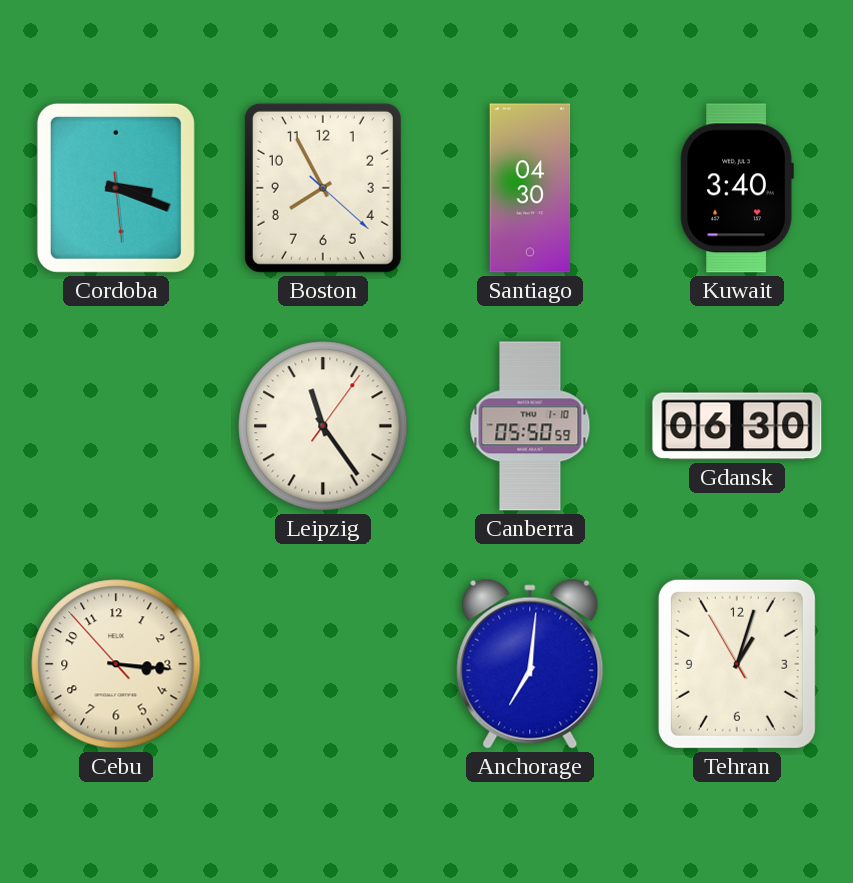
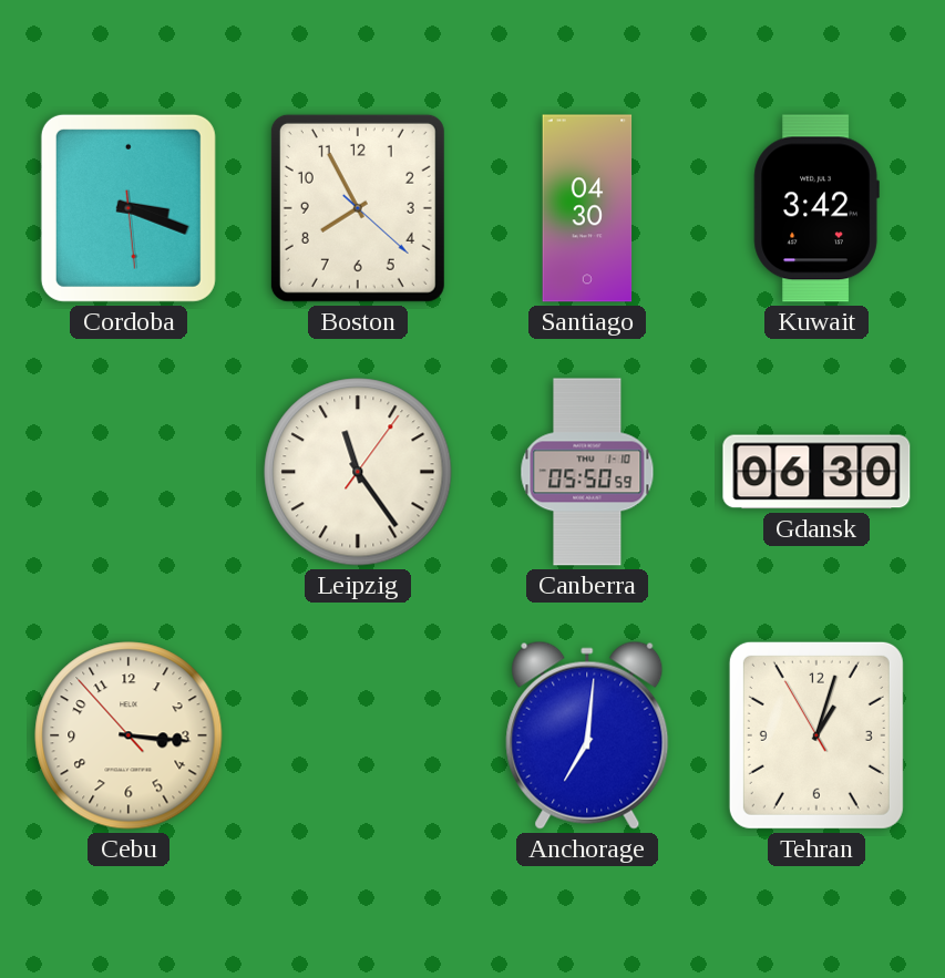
Kuwait: 3:40 -> 3:42
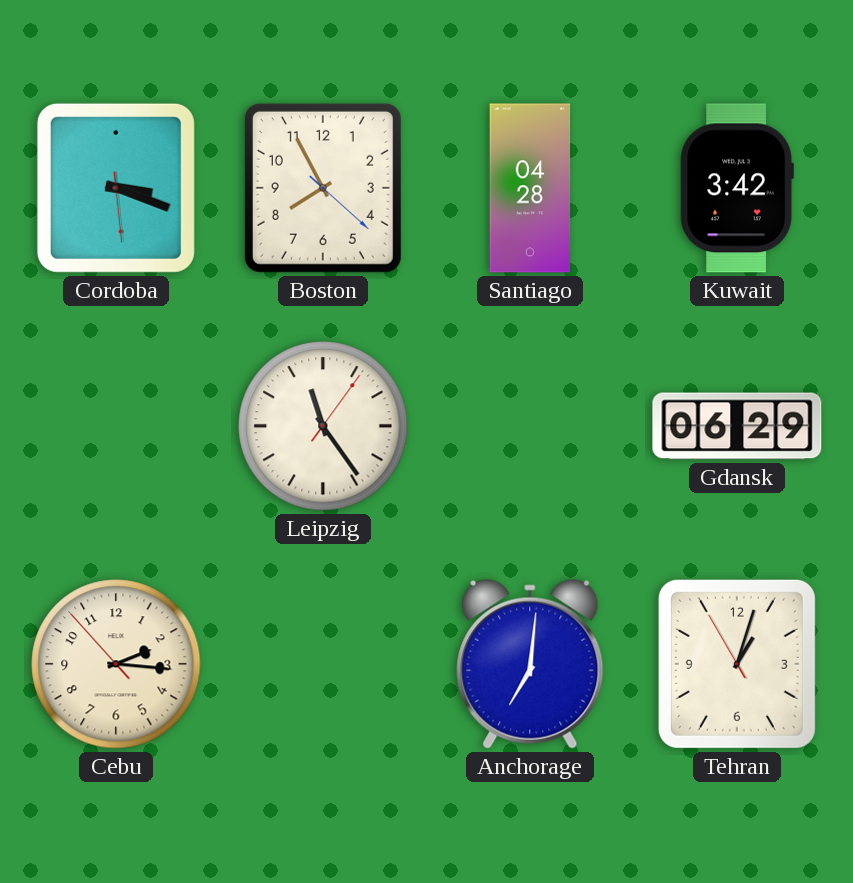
Santiago: 04:30 -> 04:28
Canberra: 05:50 -> none
Gdansk: 06:30 -> 06:29
Cebu: 3:15 -> 2:15
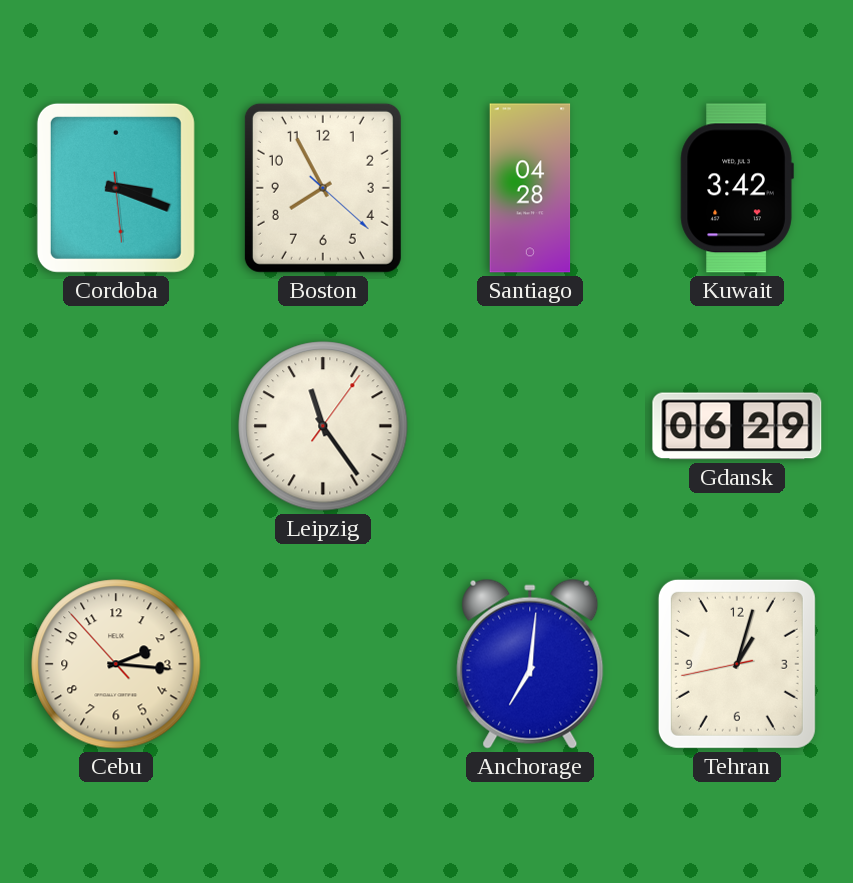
Tehran: 1:02:55 -> 1:02:43
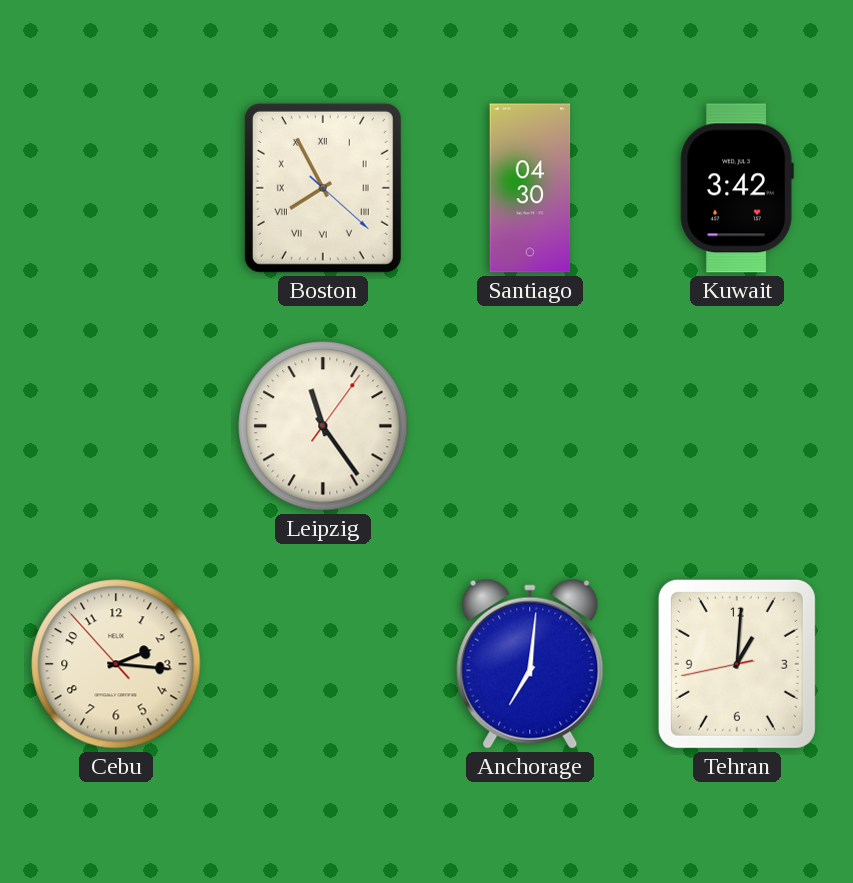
Cordoba: 3:18 -> none
Boston numerals: Arabic -> Roman
Santiago: 04:28 -> 04:30
Gdansk: 06:29 -> none
Tehran: 1:02 -> 1:00
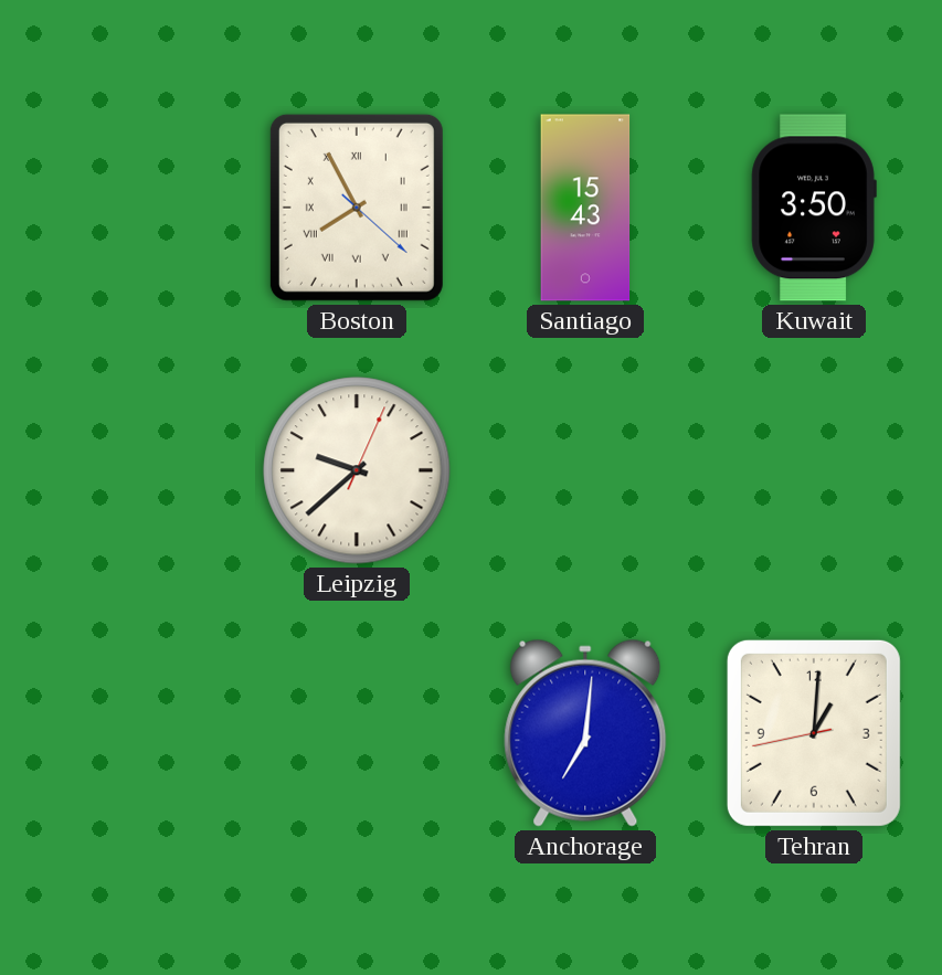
Santiago: 04:30 -> 15:43
Kuwait: 3:42 -> 3:50
Leipzig: 11:24 -> 9:38
Cebu: 2:15 -> none
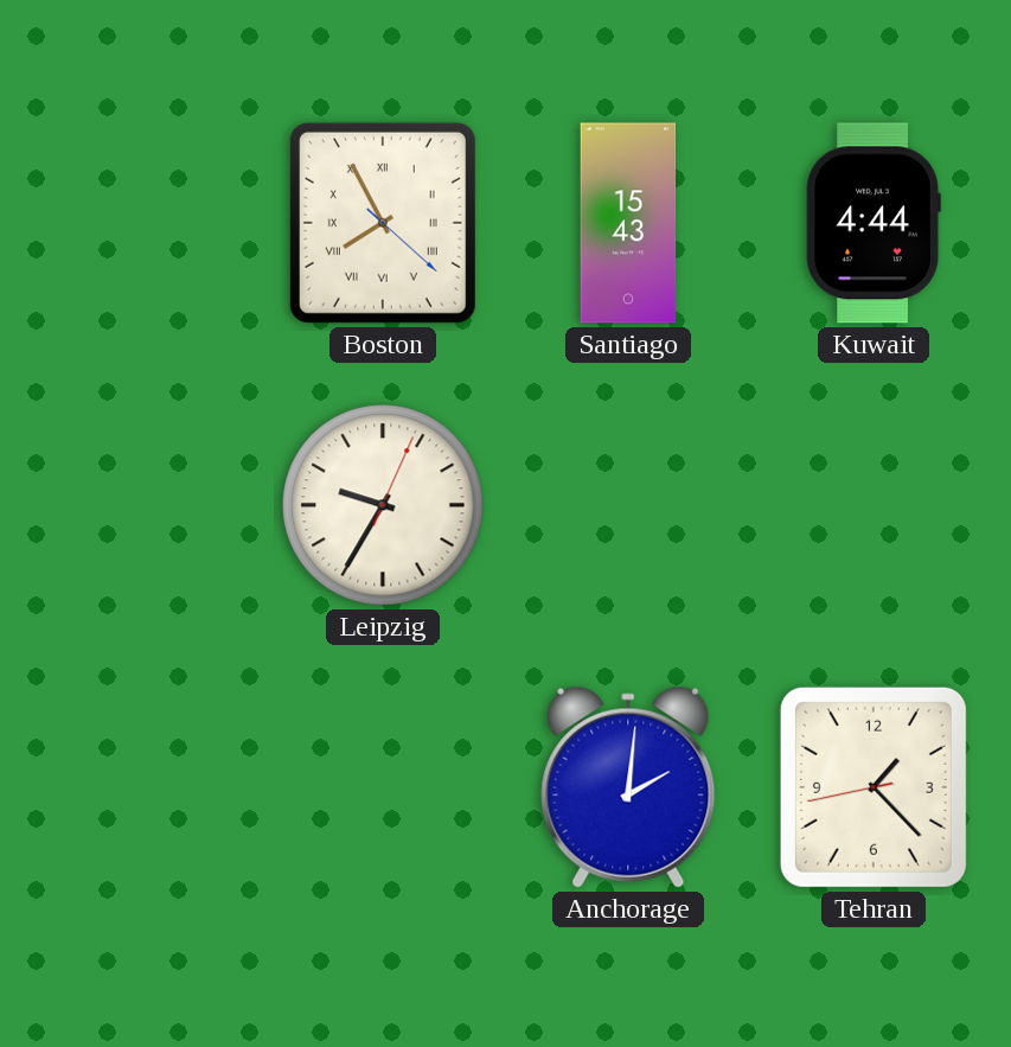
Kuwait: 3:50 -> 4:44
Leipzig: 9:38 -> 9:35
Anchorage: 7:01 -> 2:01
Tehran: 1:00 -> 1:22
